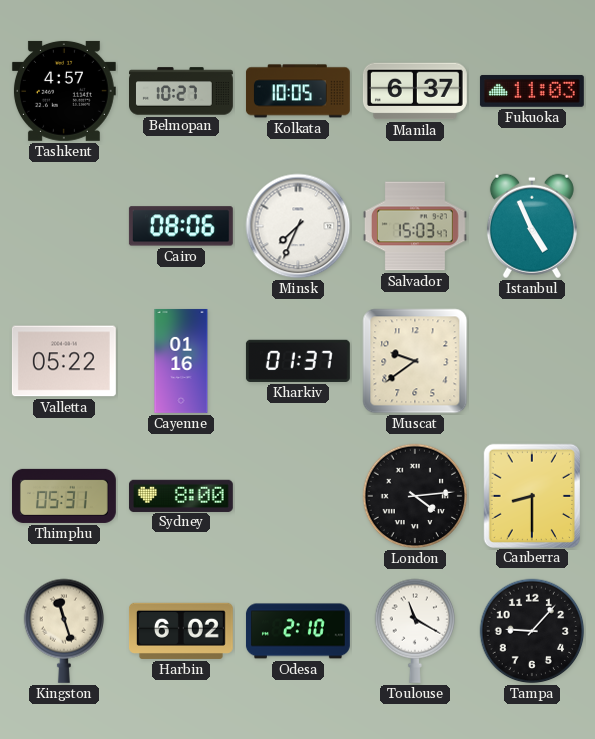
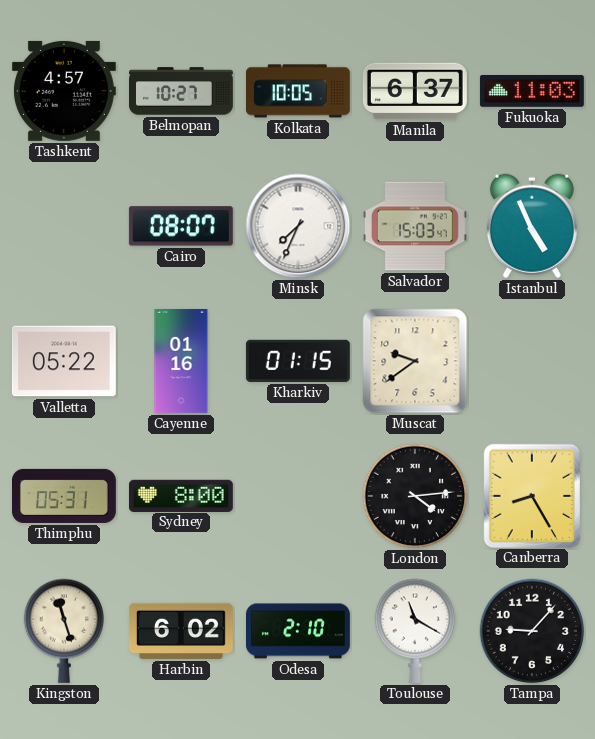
Cairo: 08:06 -> 08:07
Kharkiv: 01:37 -> 01:15
Canberra: 8:30 -> 8:25
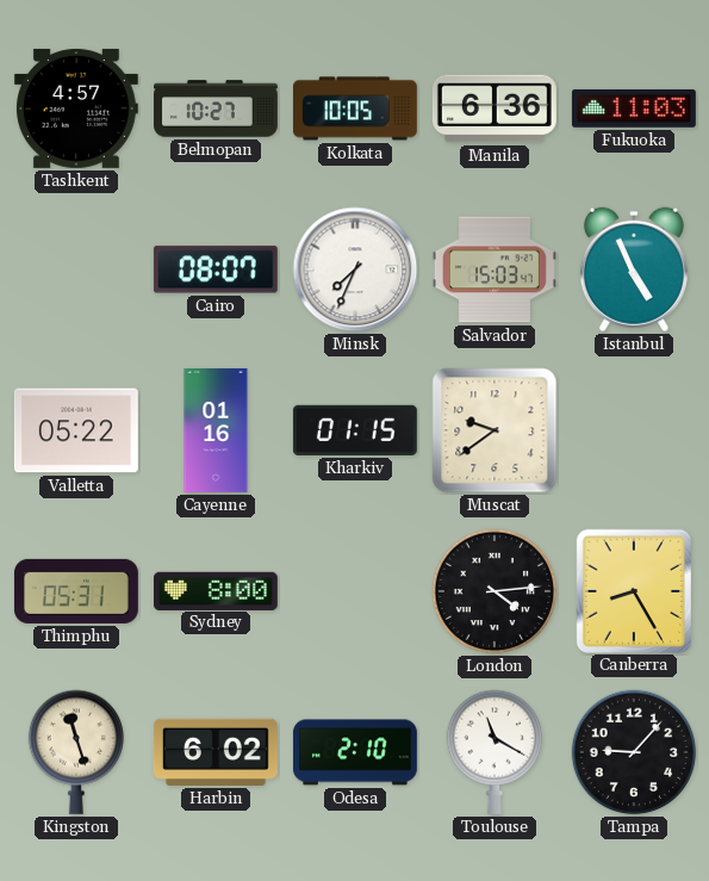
Manila: 6:37 -> 6:36
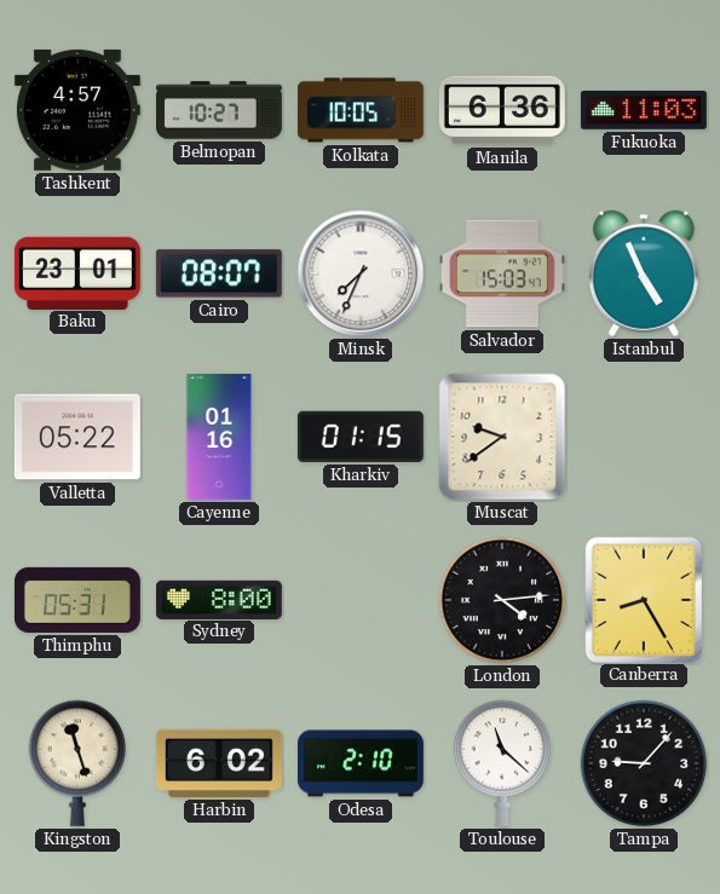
Baku: none -> 23:01
Toulouse: 11:20 -> 11:22
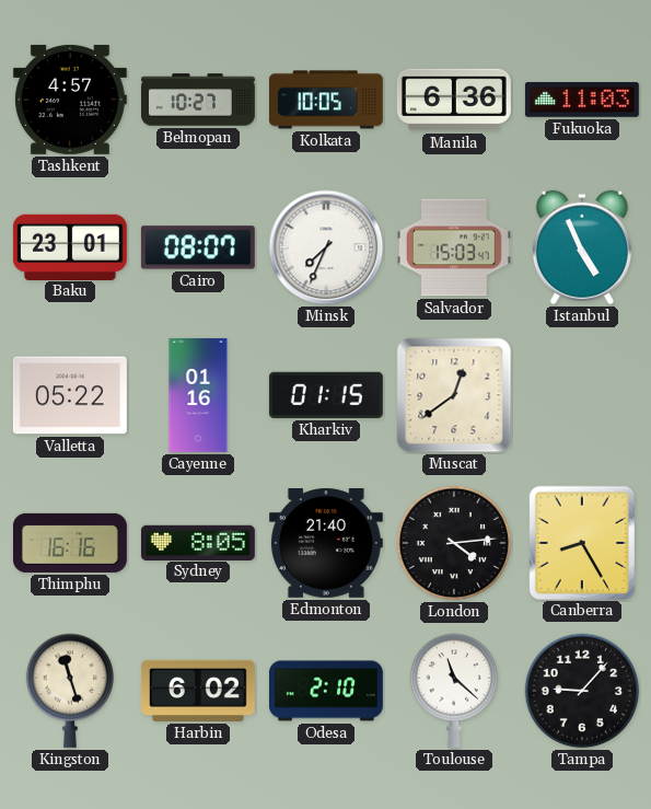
Muscat: 9:39 -> 12:39
Thimphu: 05:31 -> 16:16
Sydney: 8:00 -> 8:05
Edmonton: none -> 21:40
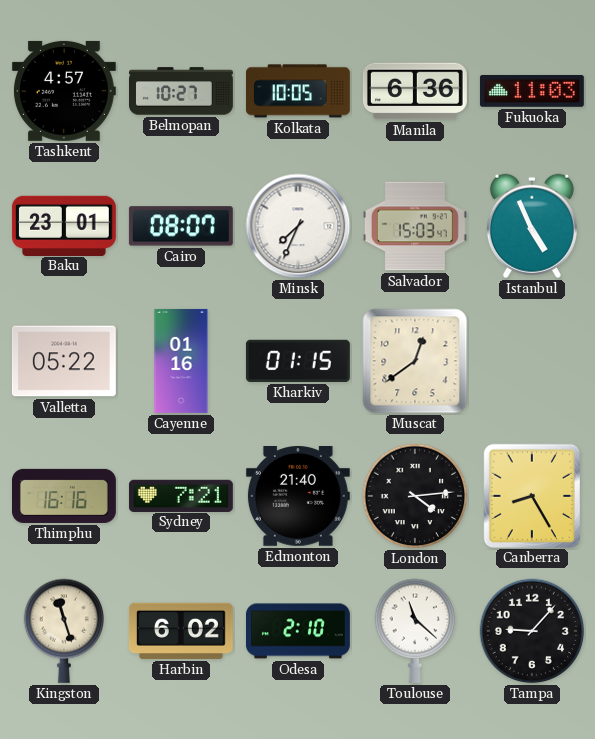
Sydney: 8:05 -> 7:21
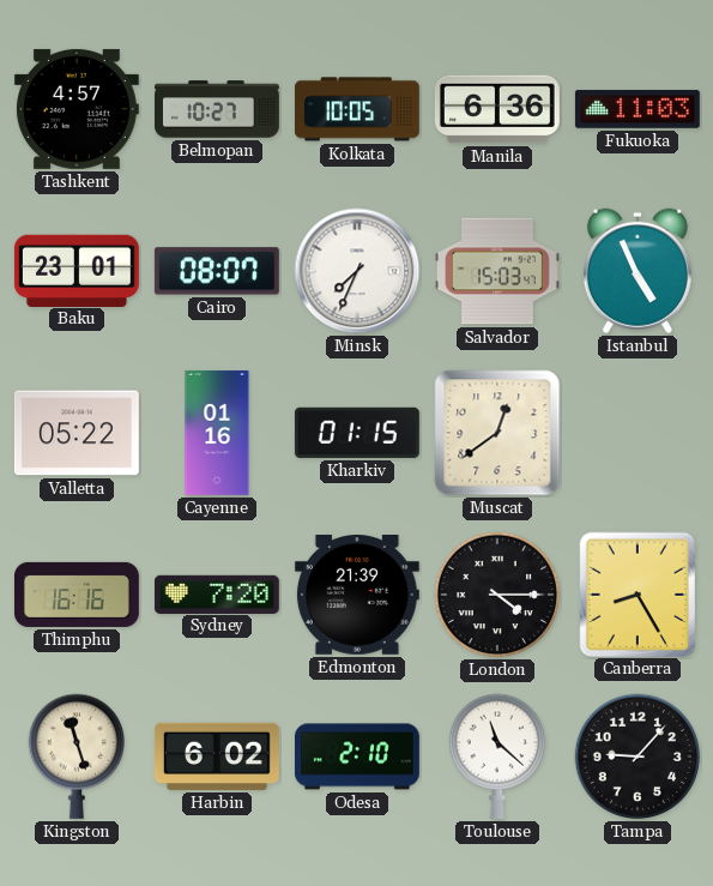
Sydney: 7:21 -> 7:20
Edmonton: 21:40 -> 21:39
London: 4:14 -> 4:15
